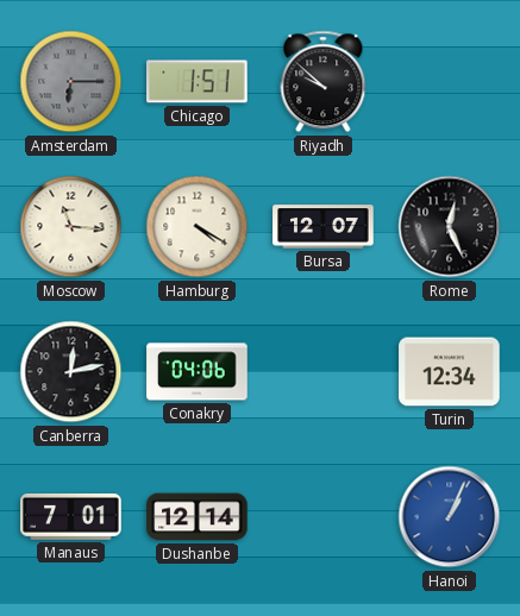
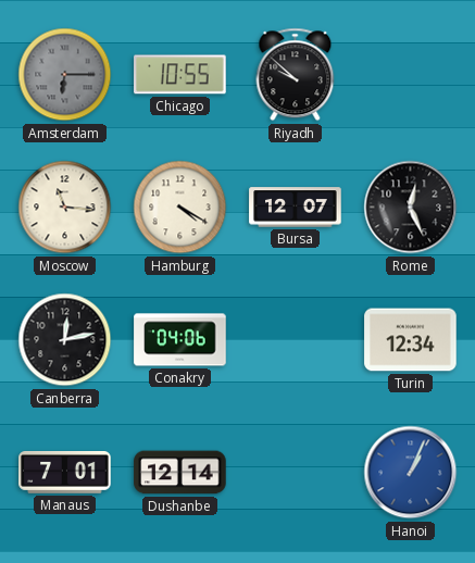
Chicago: 1:51 -> 10:55
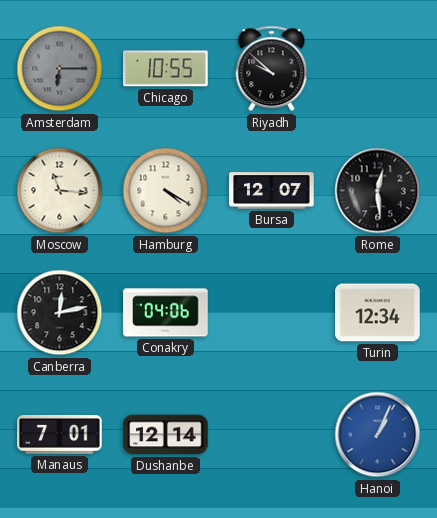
Rome: 12:26 -> 12:29
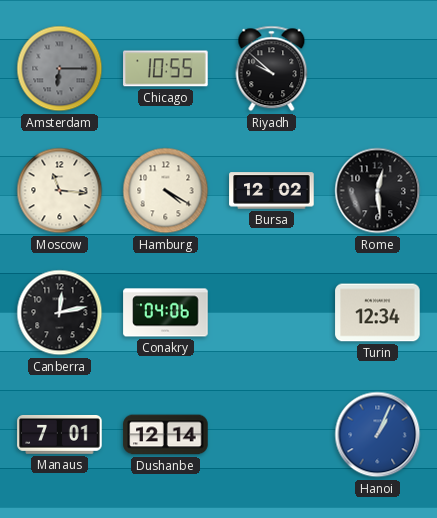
Bursa: 12:07 -> 12:02
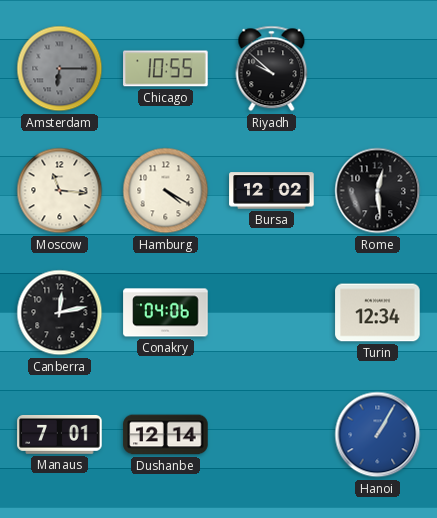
Hanoi: 1:04 -> 1:05
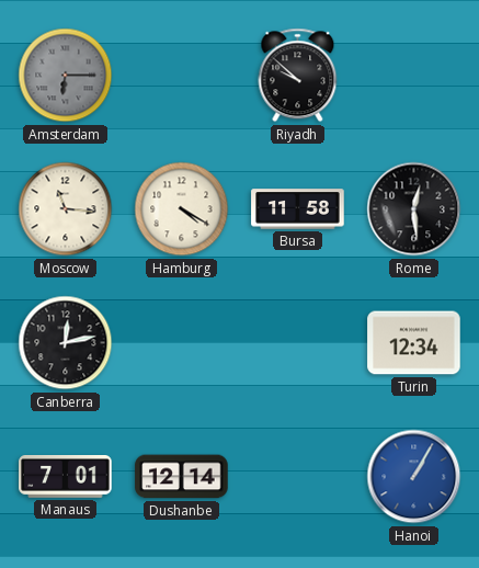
Chicago: 10:55 -> none
Bursa: 12:02 -> 11:58
Conakry: 04:06 -> none
